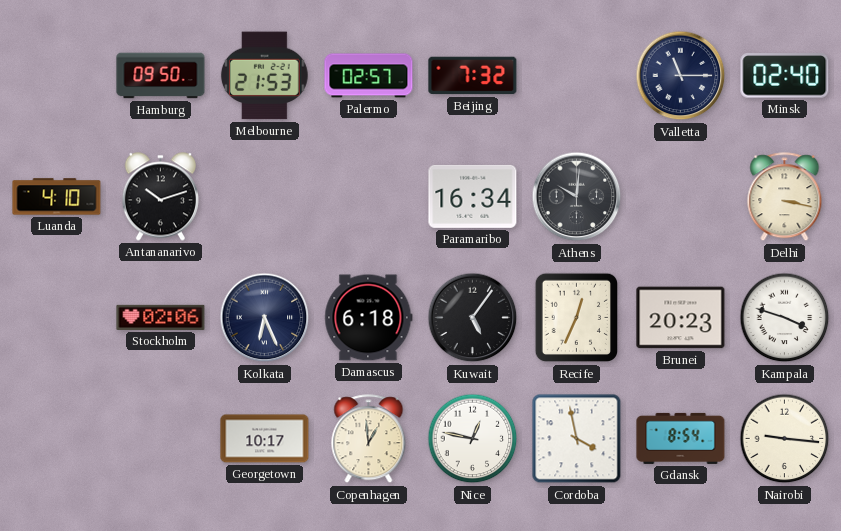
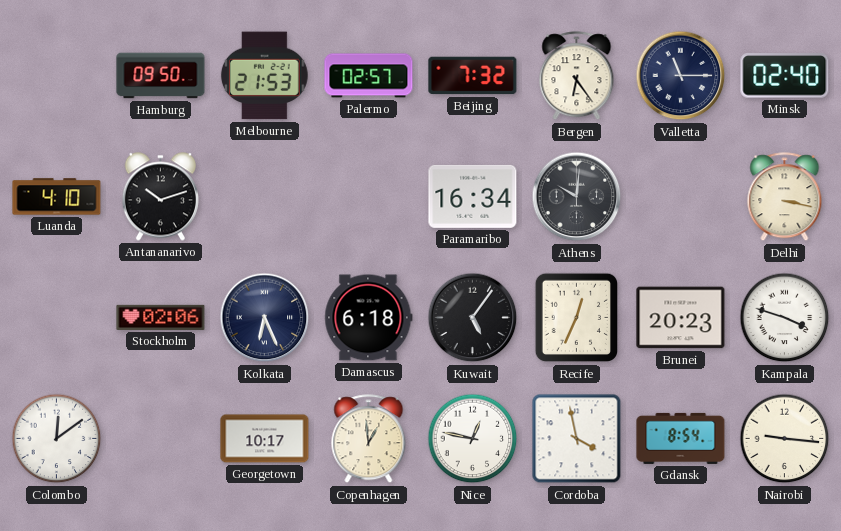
Bergen: none -> 6:24
Colombo: none -> 12:09
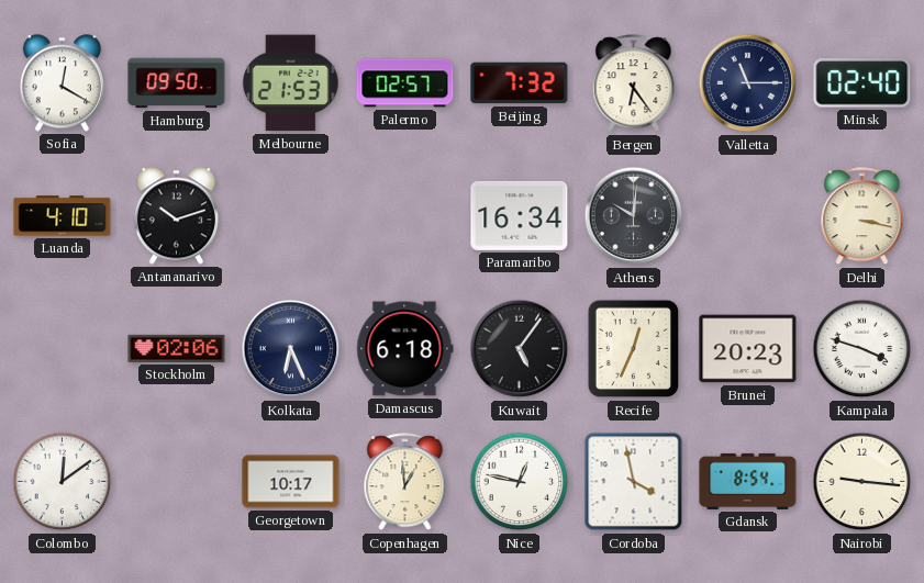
Sofia: none -> 12:20
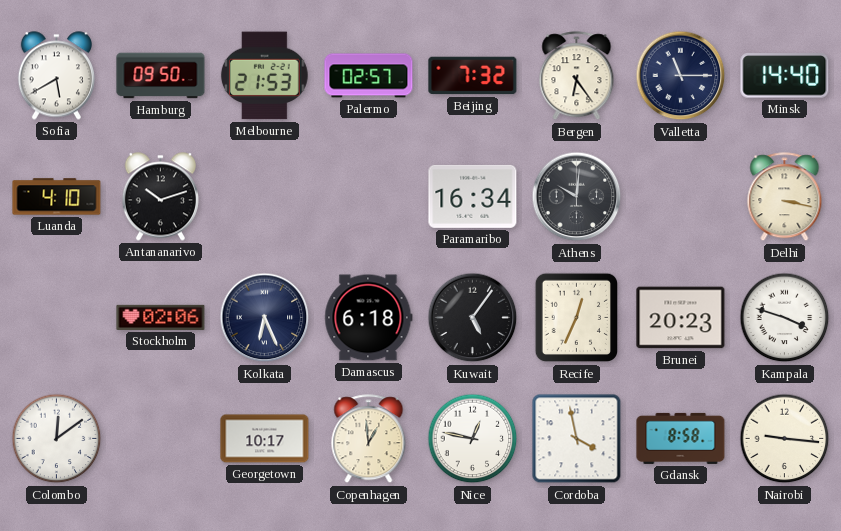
Sofia: 12:20 -> 5:40
Minsk: 02:40 -> 14:40
Gdansk: 8:54 -> 8:58
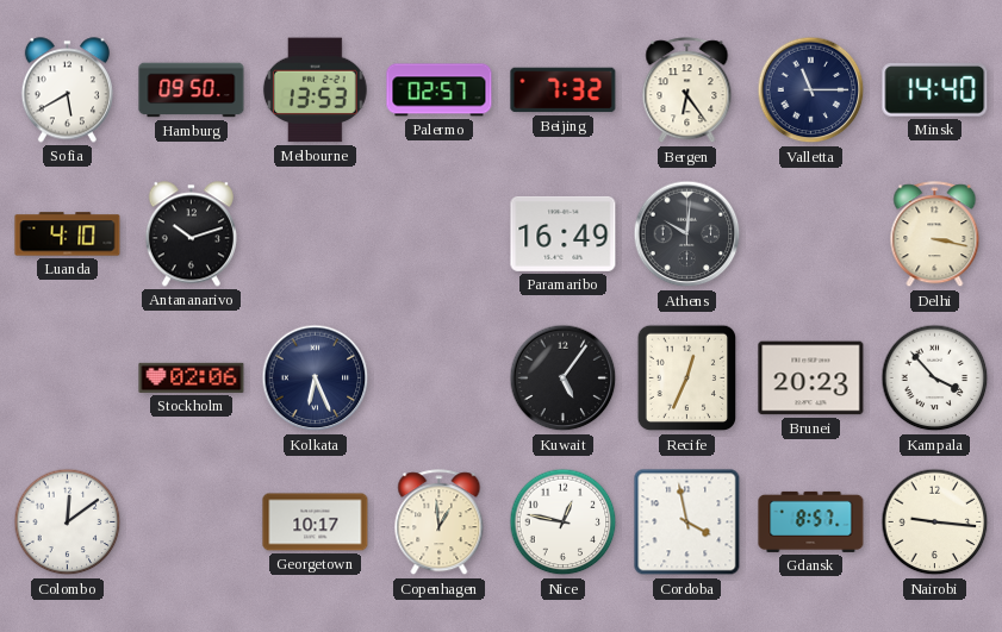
Melbourne: 21:53 -> 13:53
Paramaribo: 16:34 -> 16:49
Damascus: 6:18 -> none
Kampala: 3:48 -> 3:53
Gdansk: 8:58 -> 8:57
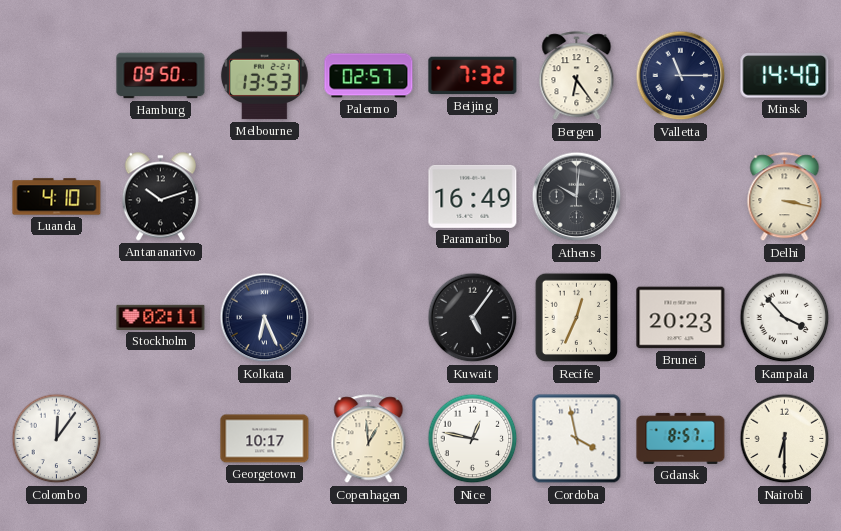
Sofia: 5:40 -> none
Stockholm: 02:06 -> 02:11
Colombo: 12:09 -> 12:06
Nairobi: 9:16 -> 6:30
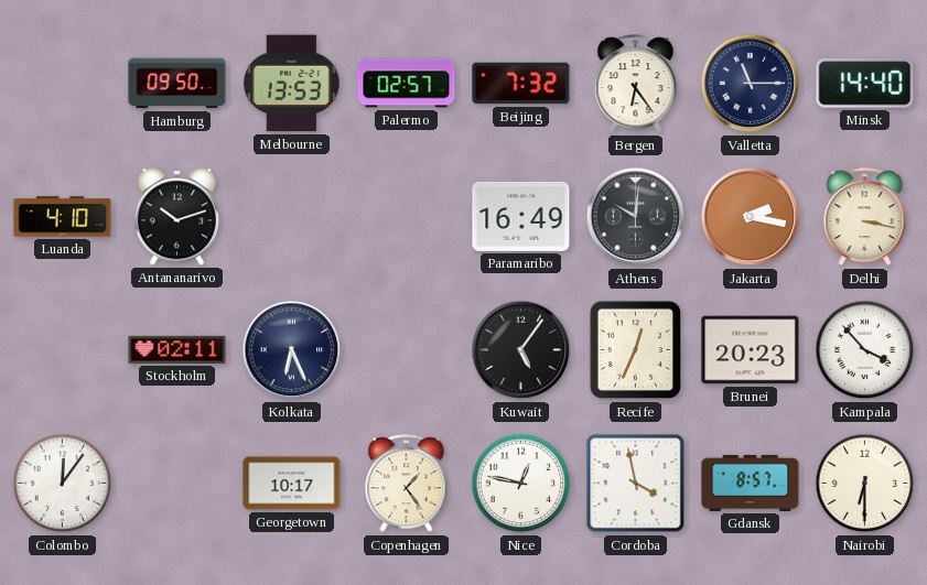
Jakarta: none -> 2:17
Copenhagen: 12:59 -> 1:24
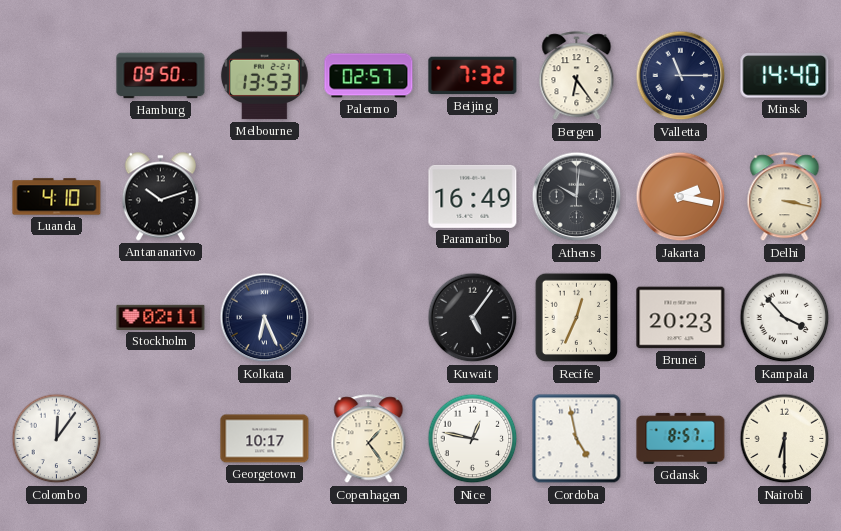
Cordoba: 3:58 -> 4:58
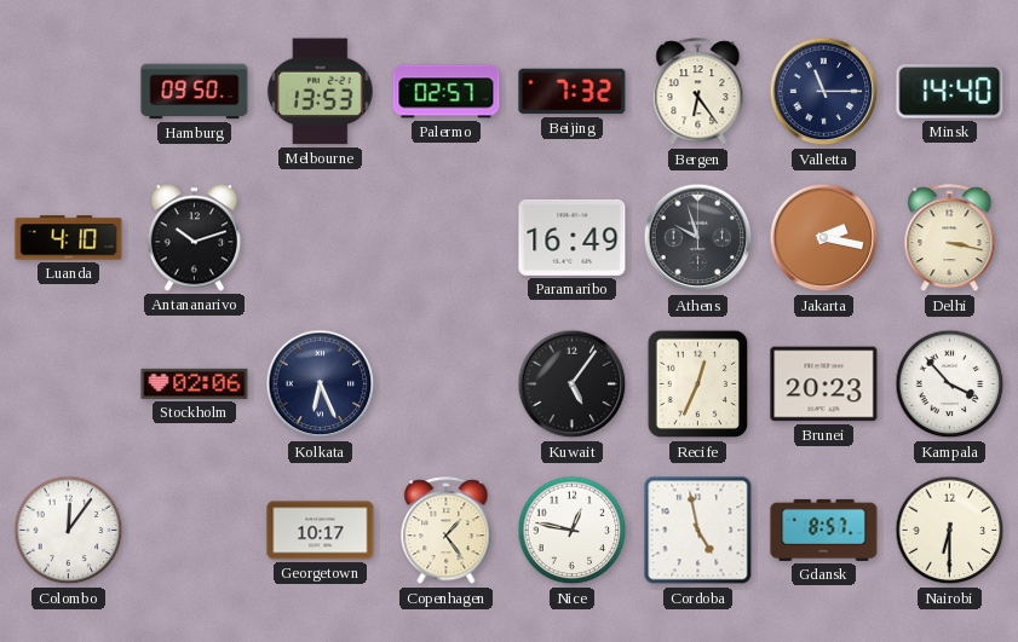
Athens: 10:01 -> 9:57
Stockholm: 02:11 -> 02:06
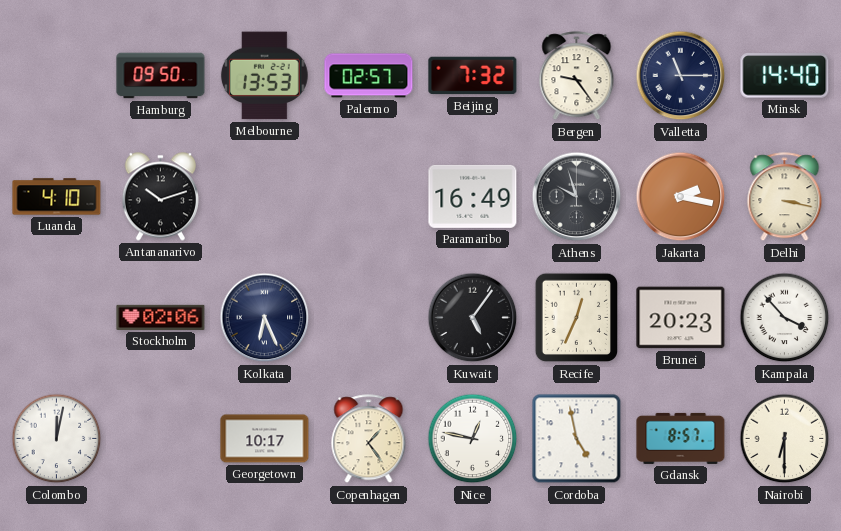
Bergen: 6:24 -> 9:24
Colombo: 12:06 -> 12:02
